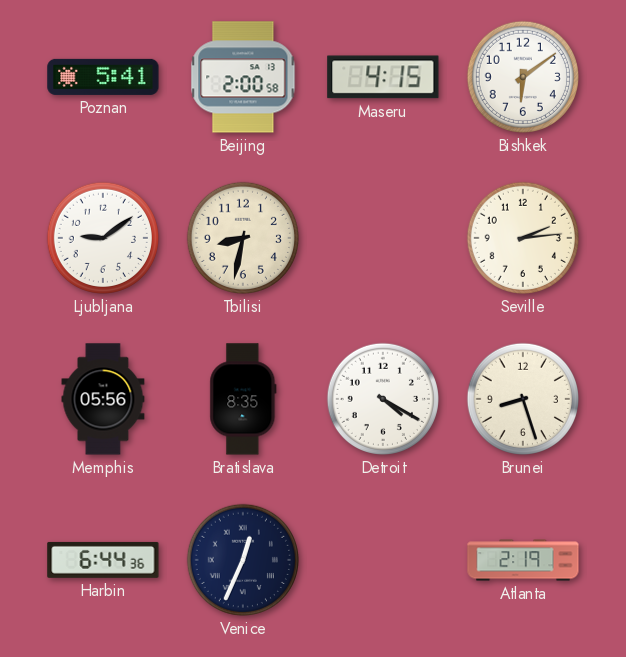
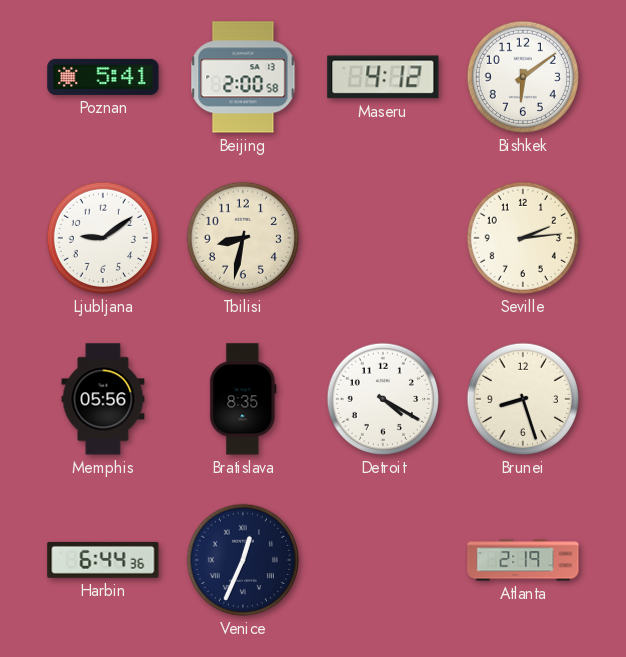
Maseru: 4:15 -> 4:12
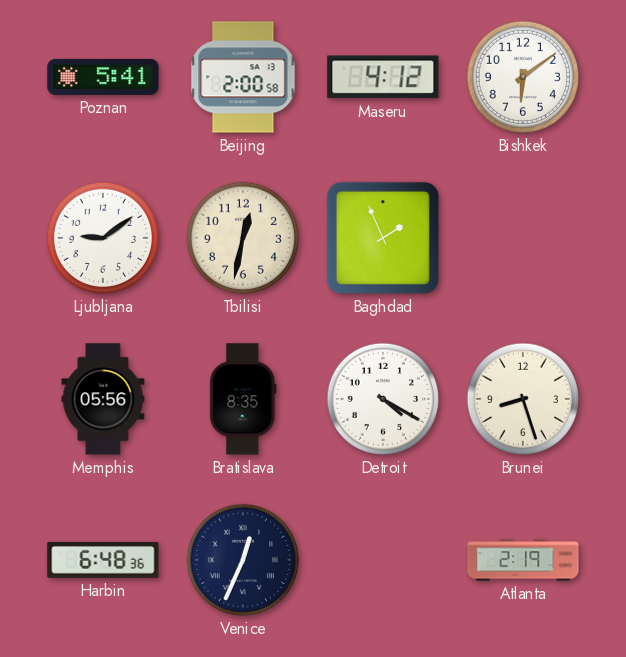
Tbilisi: 8:32 -> 12:32
Baghdad: none -> 1:56
Seville: 2:14 -> none
Harbin: 6:44 -> 6:48
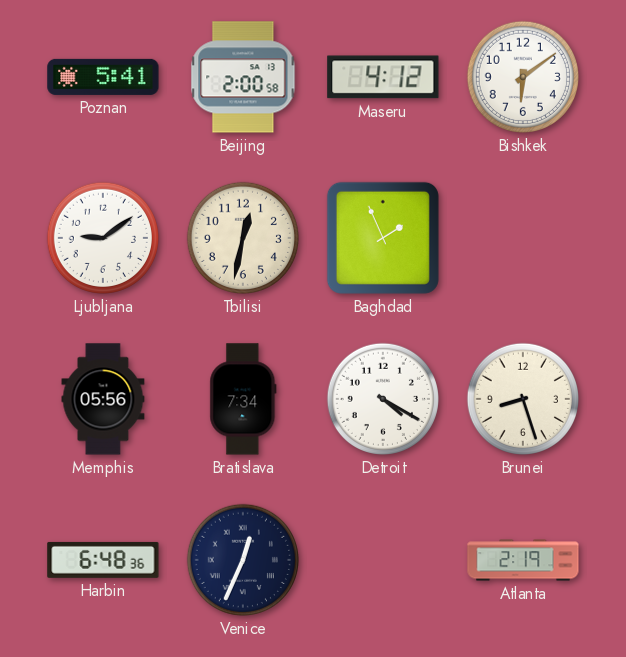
Bratislava: 8:35 -> 7:34
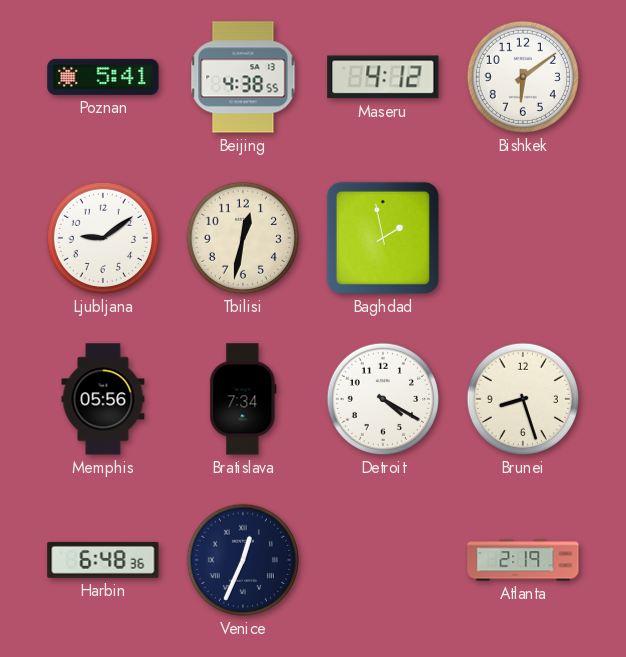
Beijing: 2:00 -> 4:38
Baghdad: 1:56 -> 1:58
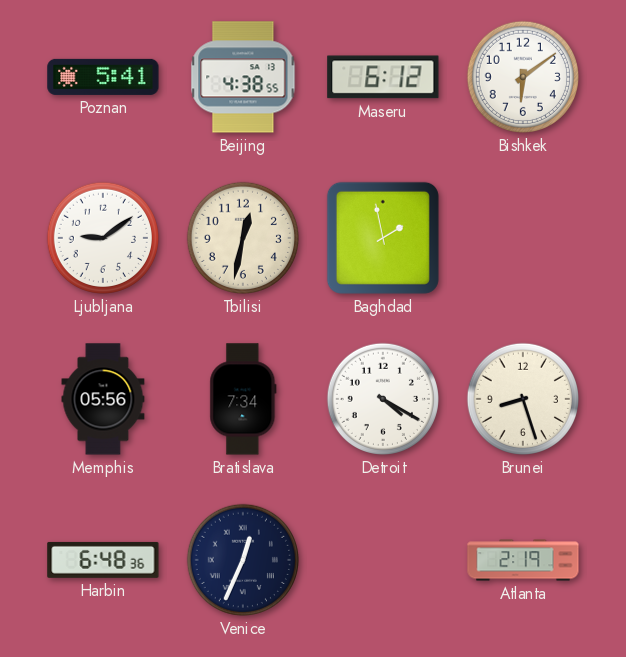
Maseru: 4:12 -> 6:12
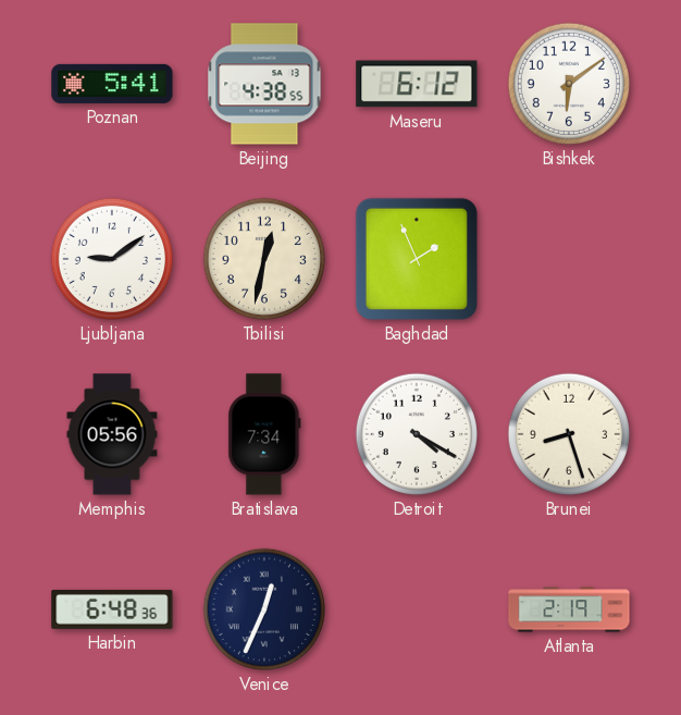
Baghdad: 1:58 -> 1:56
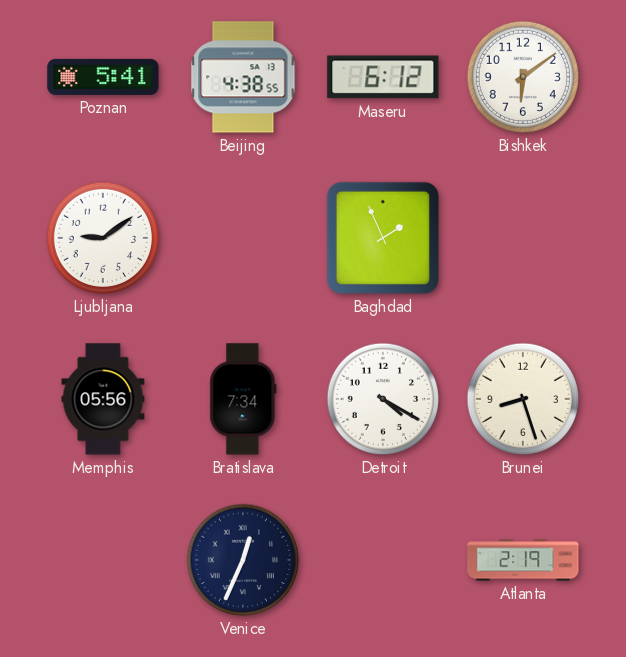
Tbilisi: 12:32 -> none
Harbin: 6:48 -> none
